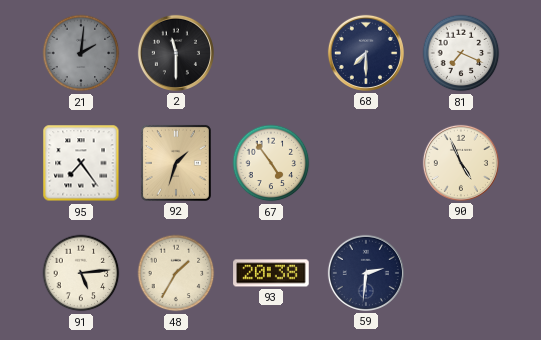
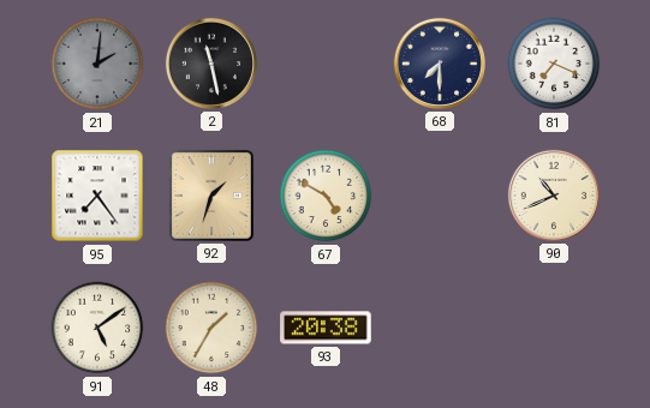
2: 11:30 -> 11:28
67: 4:54 -> 4:50
90: 4:56 -> 10:41
91: 5:14 -> 5:09
59: 2:31 -> none
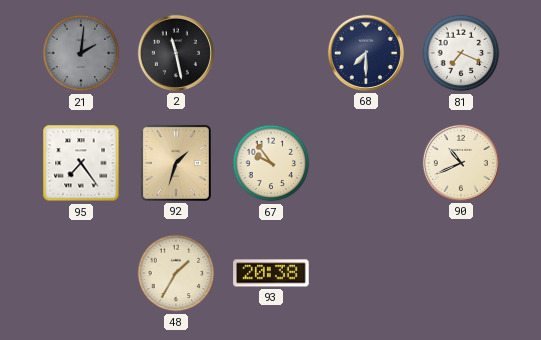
67: 4:50 -> 9:54
91: 5:09 -> none
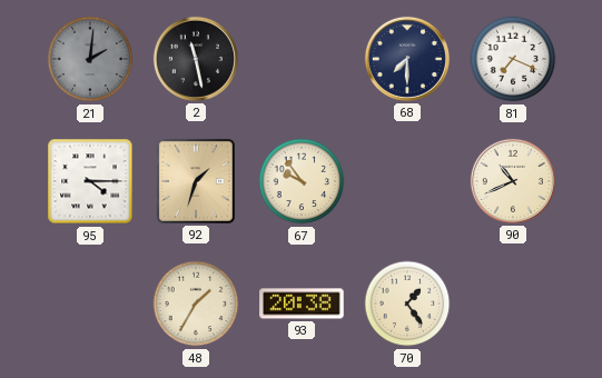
95: 7:24 -> 4:15
70: none -> 1:24
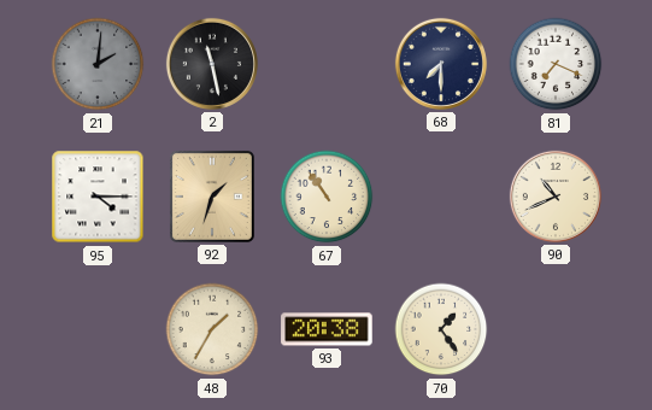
67: 9:54 -> 10:54
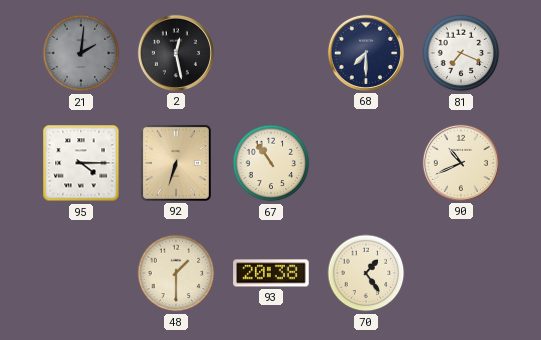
2: 11:28 -> 12:28
92: 1:33 -> 6:33
48: 1:35 -> 1:30
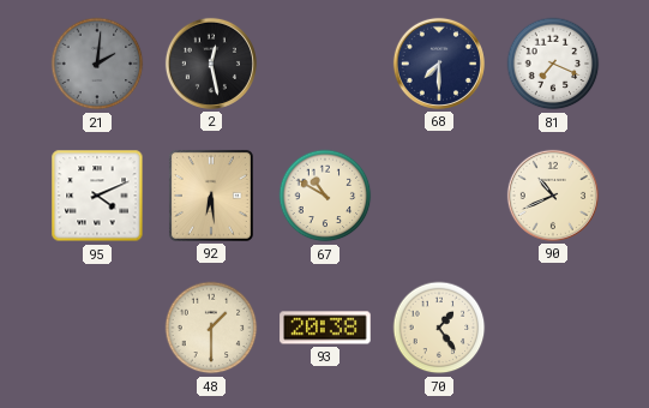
95: 4:15 -> 4:11
92: 6:33 -> 6:29
67: 10:54 -> 10:50
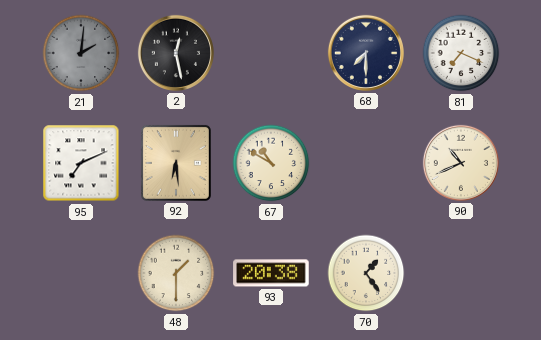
95: 4:11 -> 7:11
